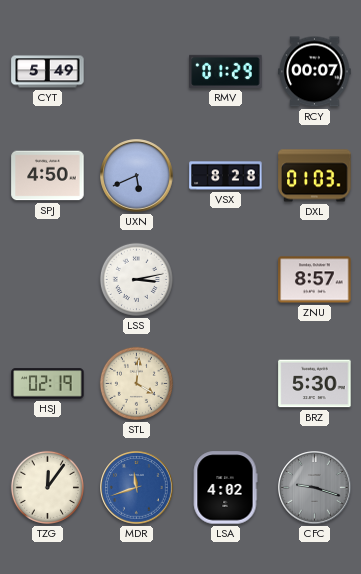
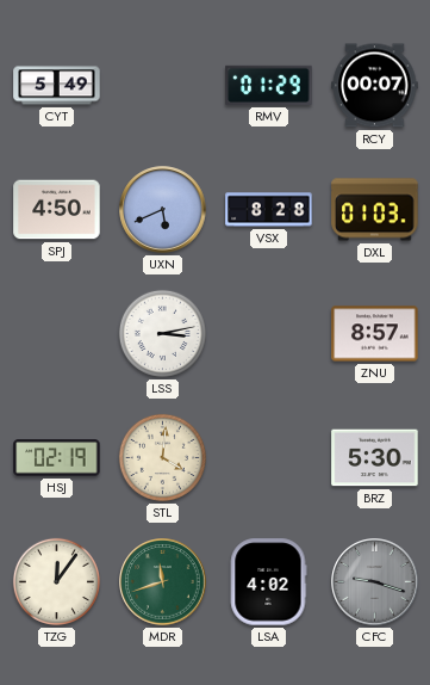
MDR dial: blue -> green
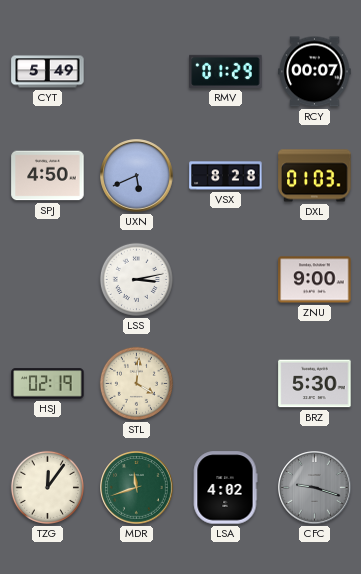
ZNU: 8:57 -> 9:00
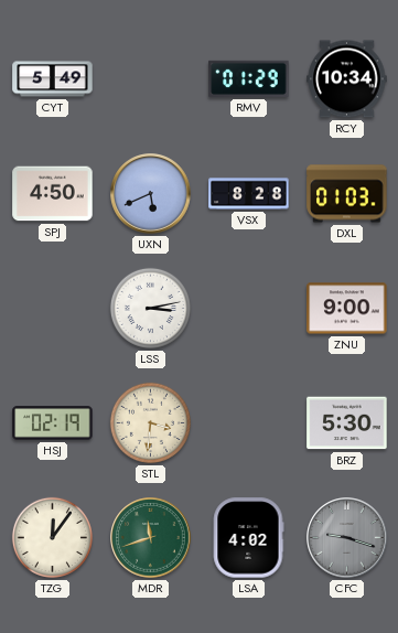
RCY: 00:07 -> 10:34
STL: 4:01 -> 3:31
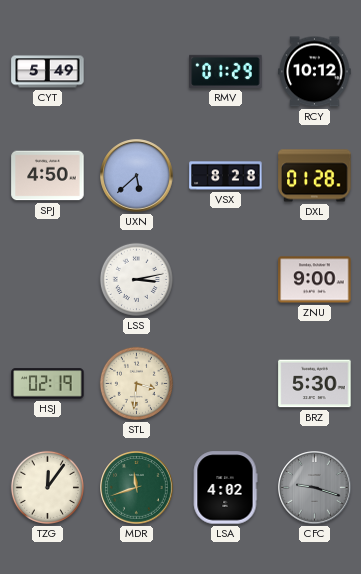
RCY: 10:34 -> 10:12
UXN: 5:41 -> 5:38
DXL: 01:03 -> 01:28
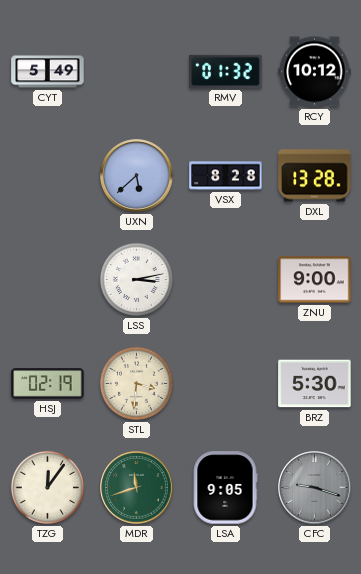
RMV: 01:29 -> 01:32
SPJ: 4:50 -> none
DXL: 01:28 -> 13:28
LSA: 4:02 -> 9:05
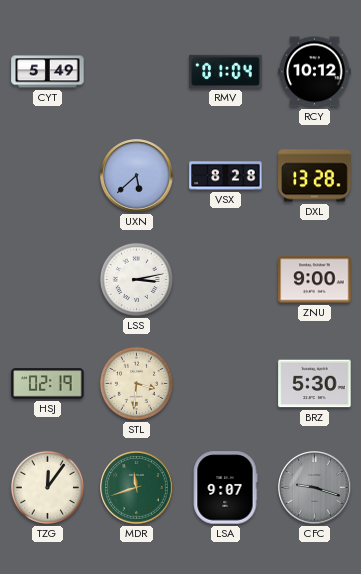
RMV: 01:32 -> 01:04
LSA: 9:05 -> 9:07
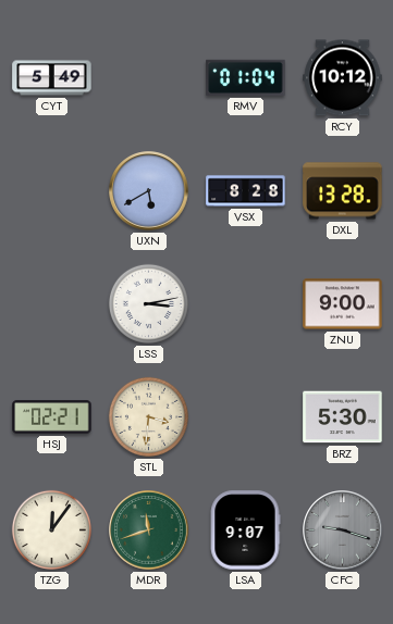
UXN: 5:38 -> 5:40
HSJ: 02:19 -> 02:21
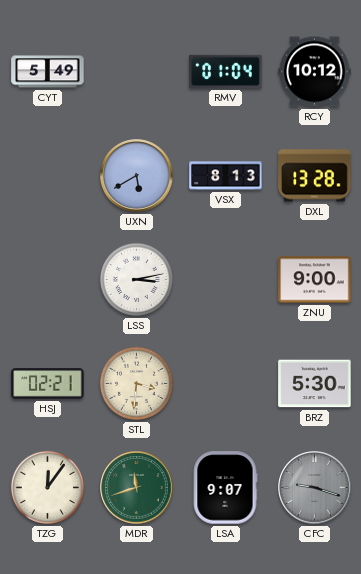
VSX: 8:28 -> 8:13
